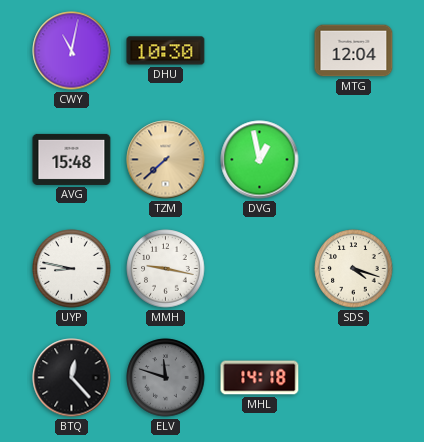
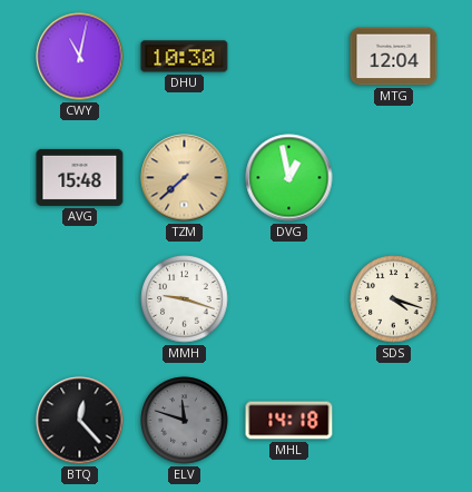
UYP: 8:47 -> none
MMH: 9:17 -> 9:18
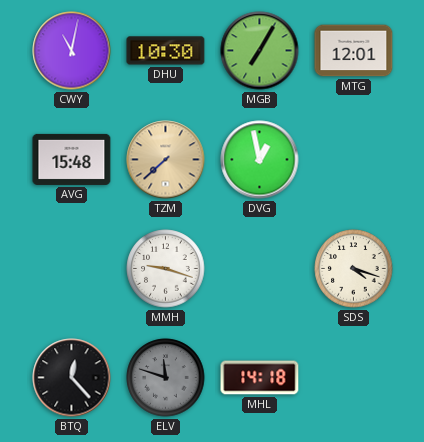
MGB: none -> 7:05
MTG: 12:04 -> 12:01
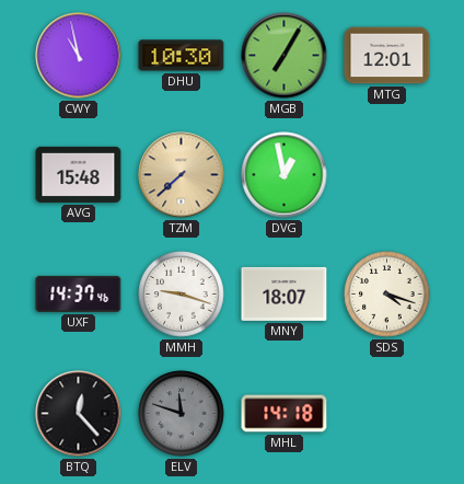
CWY: 11:02 -> 10:58
UXF: none -> 14:37
MNY: none -> 18:07
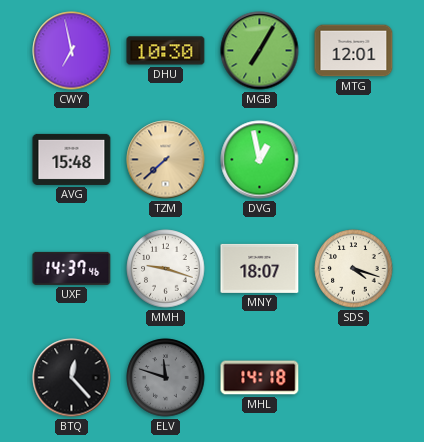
CWY: 10:58 -> 6:58
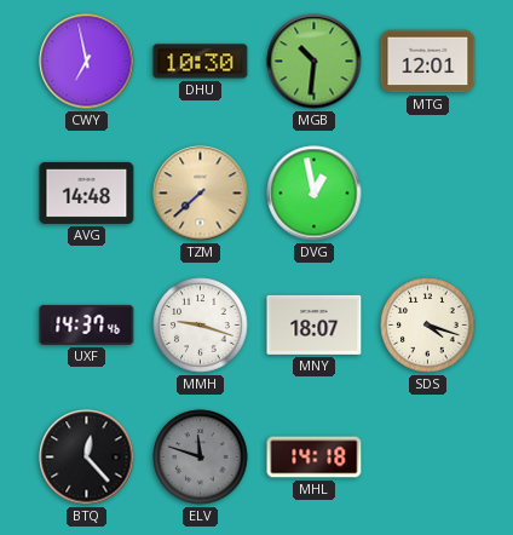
MGB: 7:05 -> 10:31
AVG: 15:48 -> 14:48
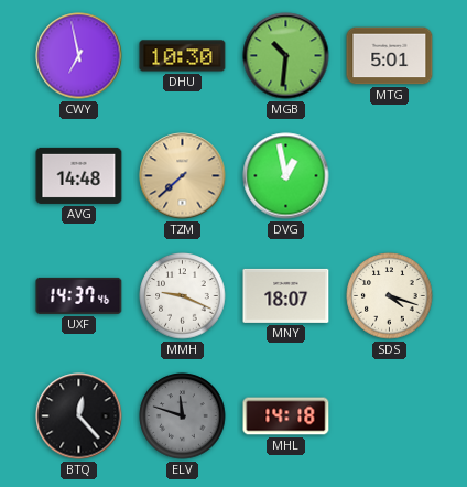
MTG: 12:01 -> 5:01
MMH: 9:18 -> 9:19
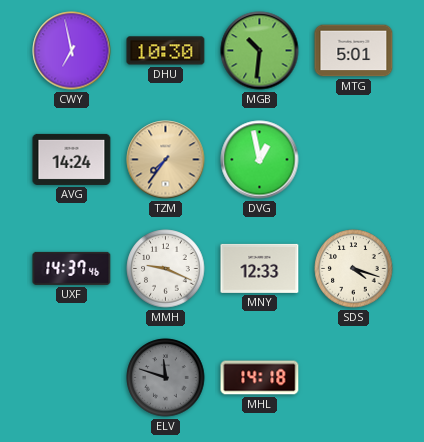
AVG: 14:48 -> 14:24
TZM: 7:38 -> 7:36
MNY: 18:07 -> 12:33
BTQ: 12:23 -> none
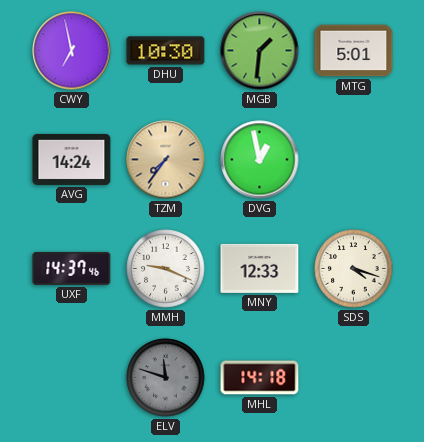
MGB: 10:31 -> 1:31
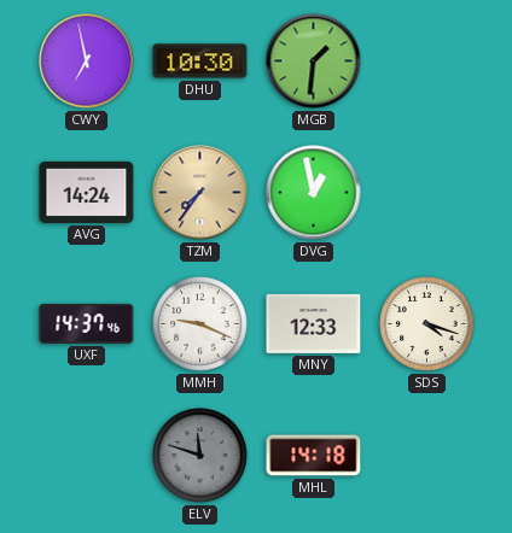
MTG: 5:01 -> none
